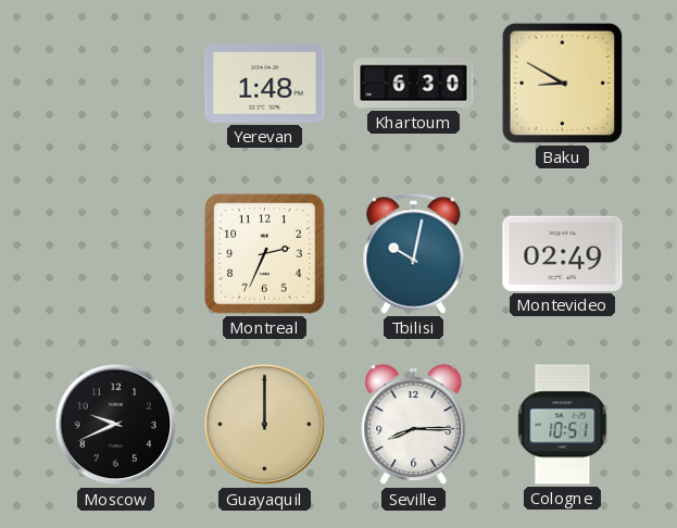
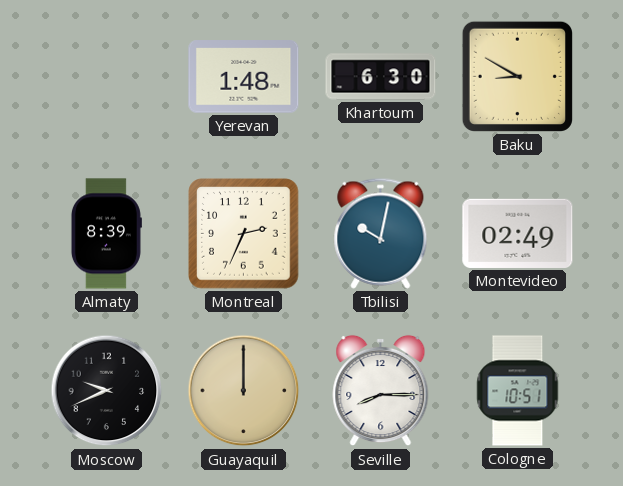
Almaty: none -> 8:39
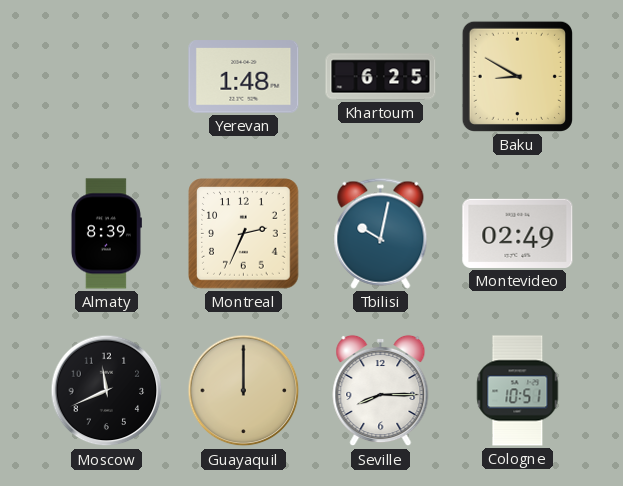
Khartoum: 6:30 -> 6:25
Moscow: 9:41 -> 11:41
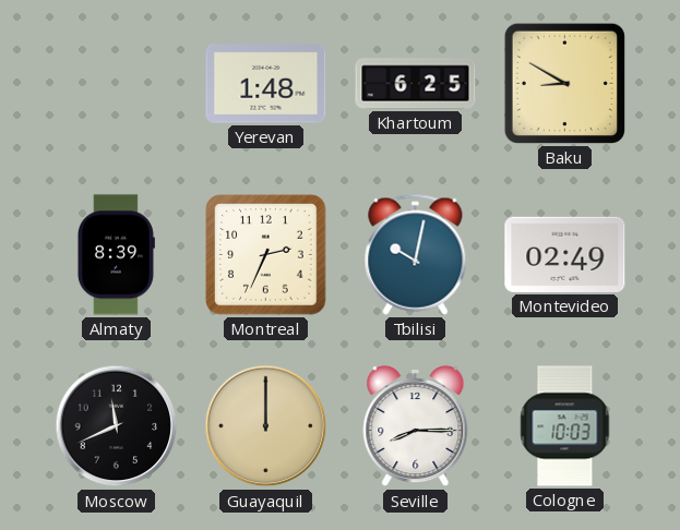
Cologne: 10:51 -> 10:03
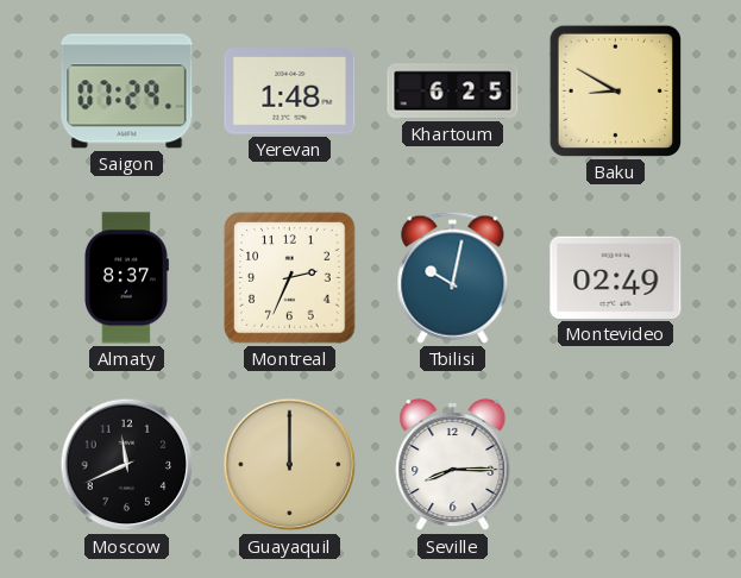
Saigon: none -> 07:29
Almaty: 8:39 -> 8:37
Cologne: 10:03 -> none
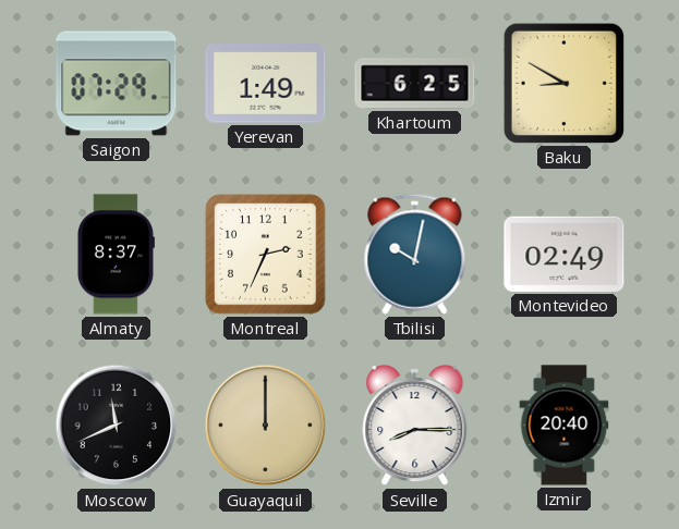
Yerevan: 1:48 -> 1:49
Izmir: none -> 20:40
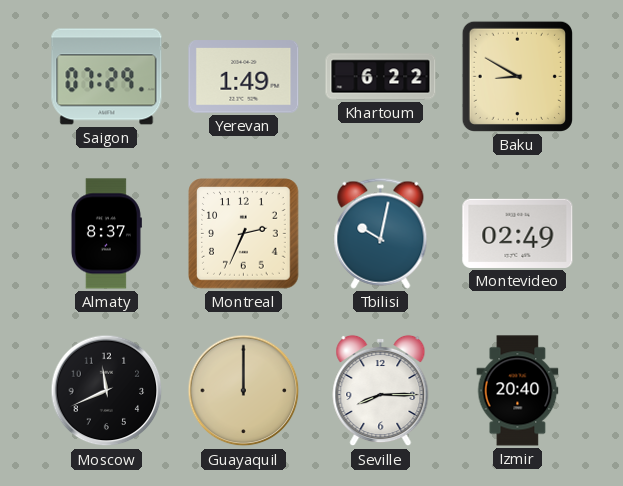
Khartoum: 6:25 -> 6:22
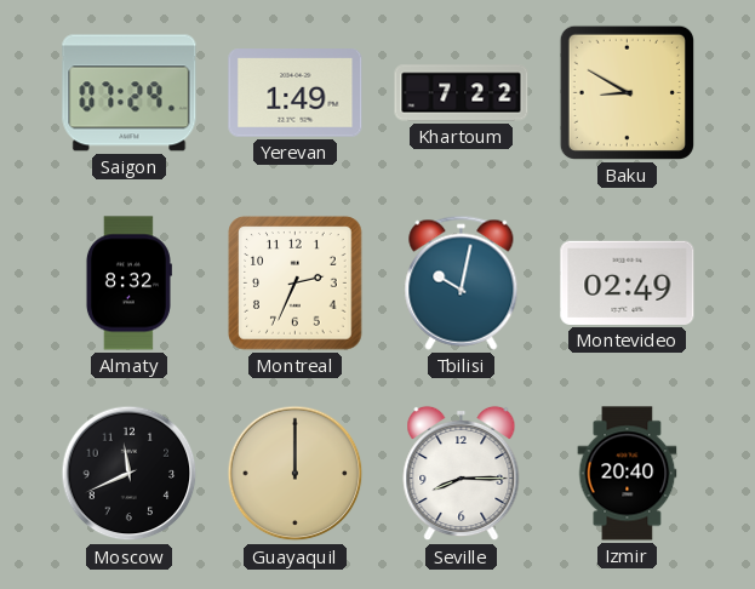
Khartoum: 6:22 -> 7:22
Almaty: 8:37 -> 8:32
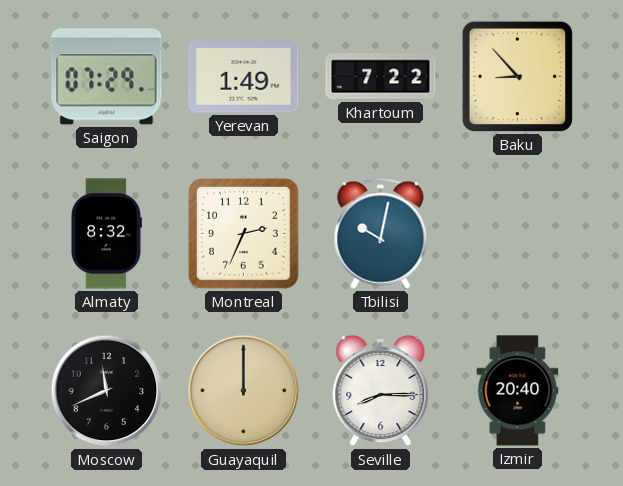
Baku: 8:50 -> 8:53
Montevideo: 02:49 -> none
